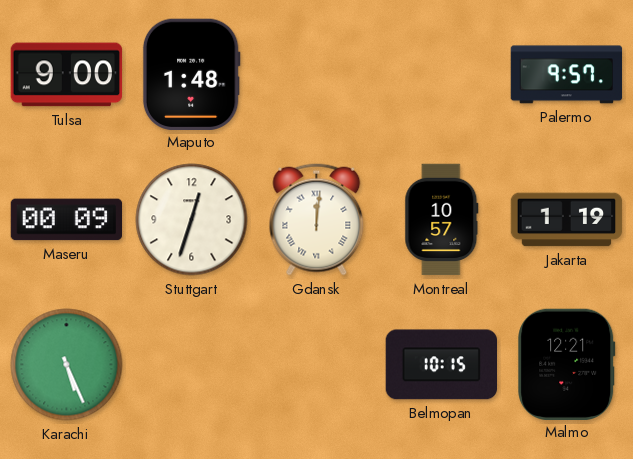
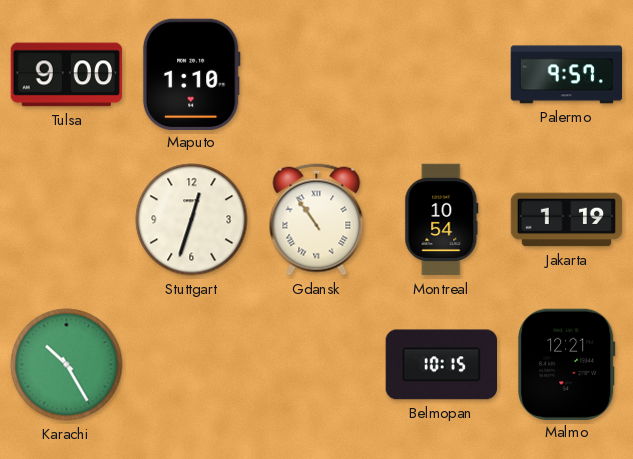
Maputo: 1:48 -> 1:10
Maseru: 00:09 -> none
Gdansk: 12:01 -> 10:54
Montreal: 10:57 -> 10:54
Karachi: 5:26 -> 10:25
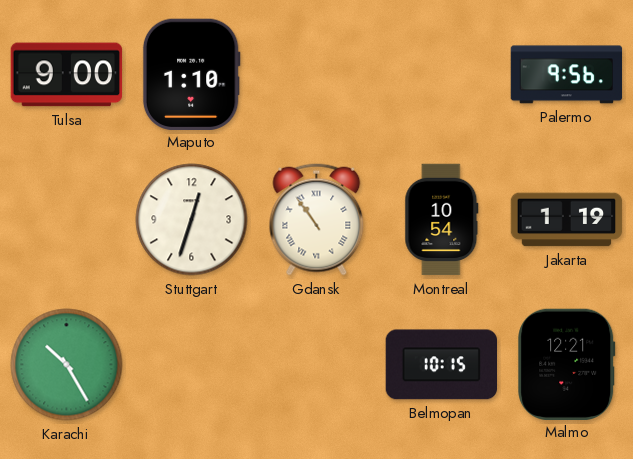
Palermo: 9:57 -> 9:56
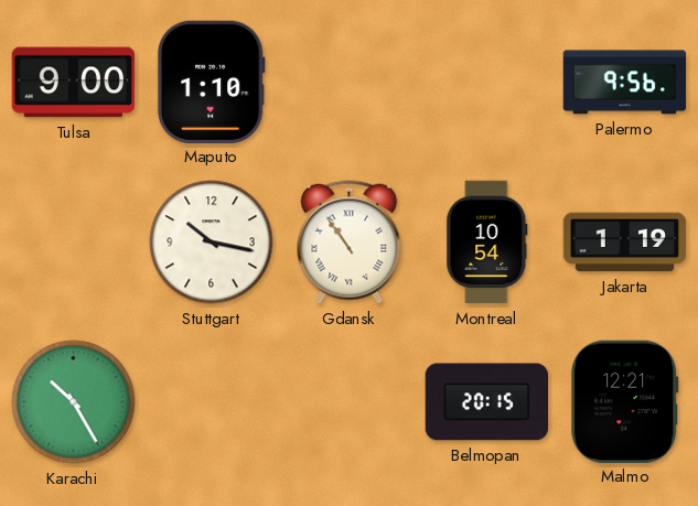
Stuttgart: 12:33 -> 10:17
Belmopan: 10:15 -> 20:15
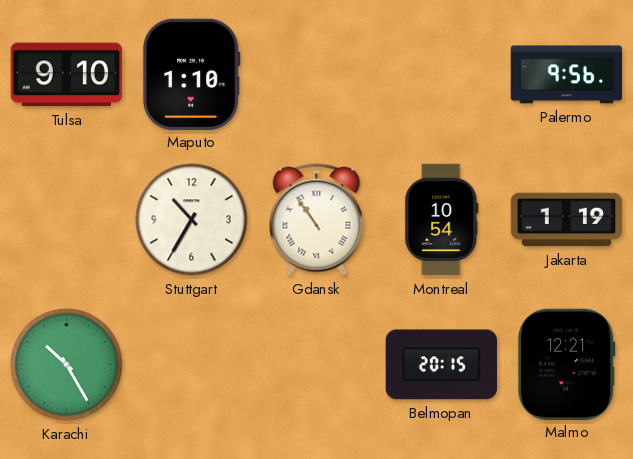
Tulsa: 9:00 -> 9:10
Stuttgart: 10:17 -> 10:35
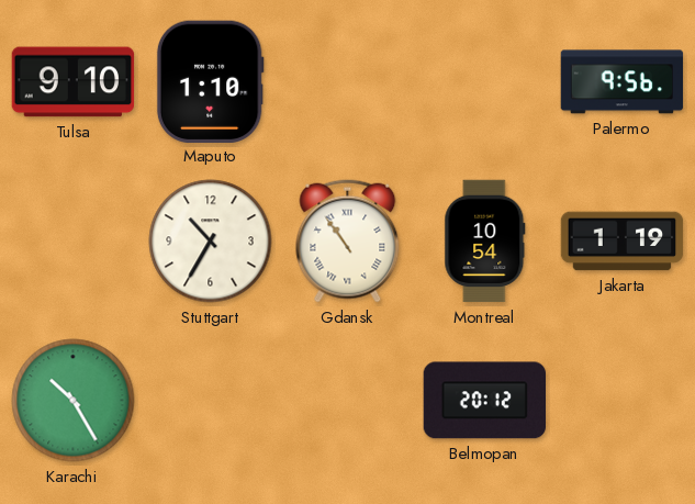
Belmopan: 20:15 -> 20:12
Malmo: 12:21 -> none
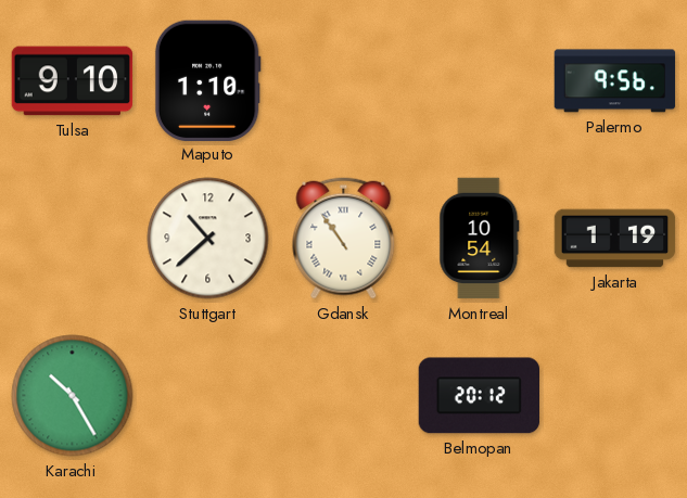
Stuttgart: 10:35 -> 10:38
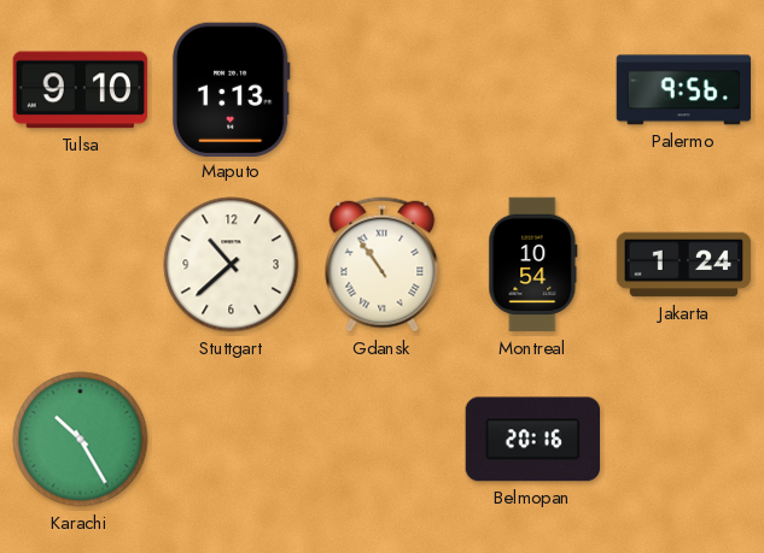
Maputo: 1:10 -> 1:13
Jakarta: 1:19 -> 1:24
Belmopan: 20:12 -> 20:16
